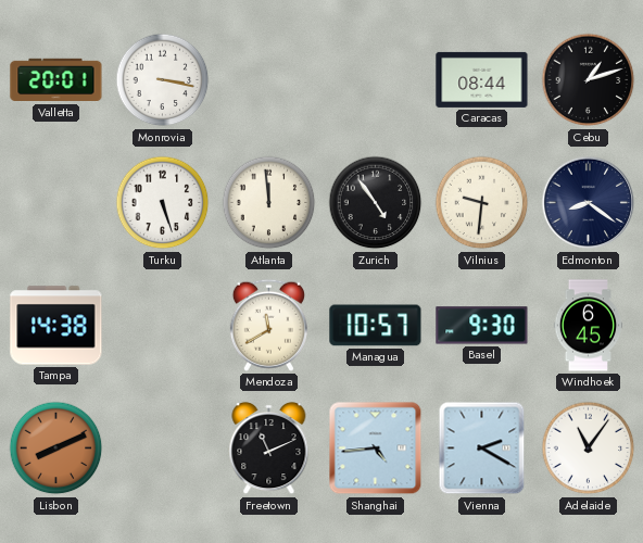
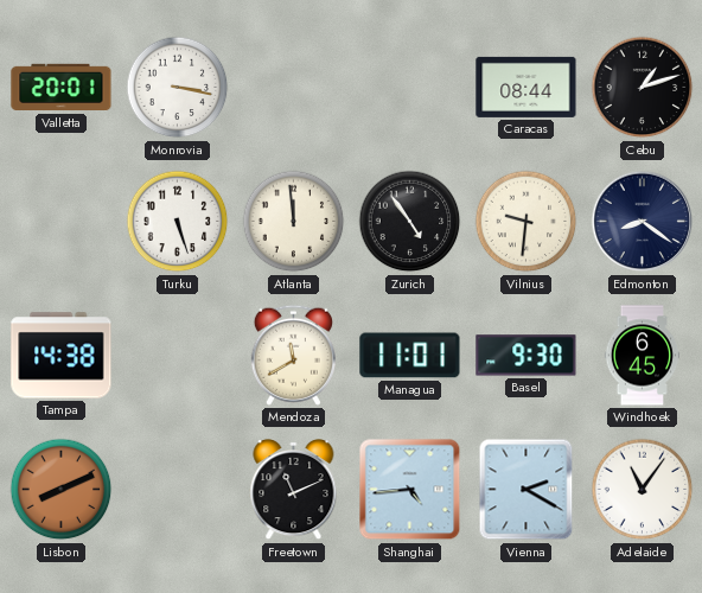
Managua: 10:57 -> 11:01
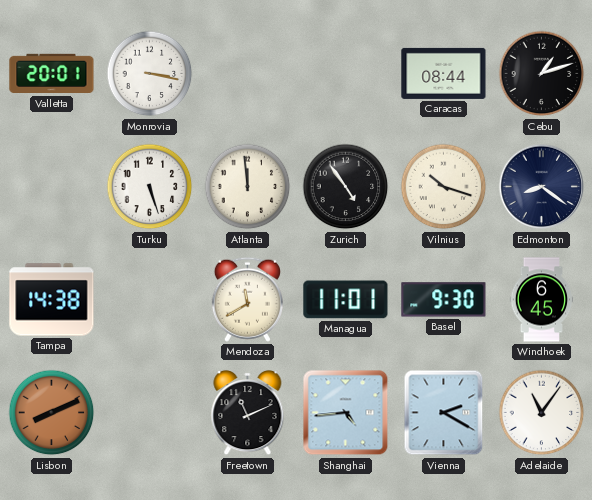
Vilnius: 9:31 -> 10:18
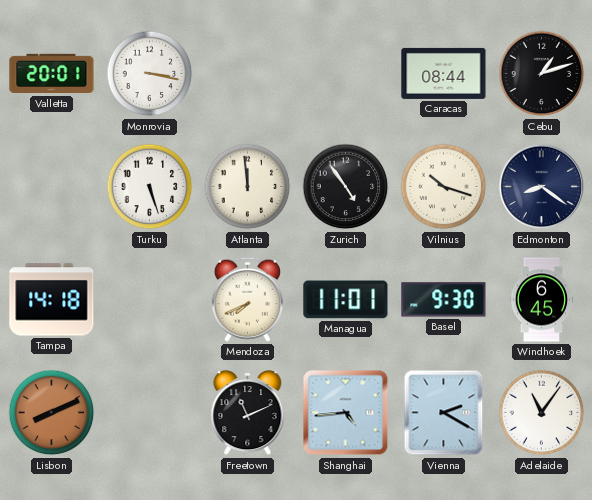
Tampa: 14:38 -> 14:18
Mendoza: 11:40 -> 7:41
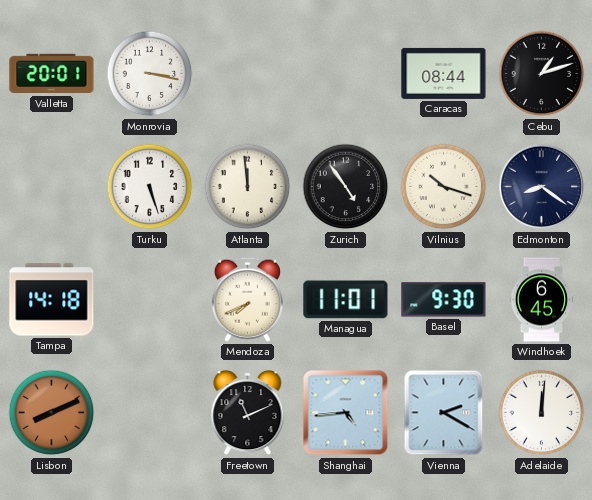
Adelaide: 11:06 -> 12:01
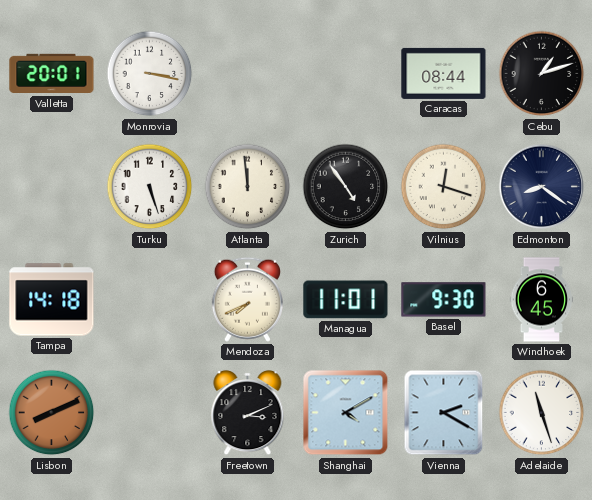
Vilnius: 10:18 -> 12:18
Freetown: 11:11 -> 3:11
Shanghai: 4:44 -> 4:10
Adelaide: 12:01 -> 11:27
